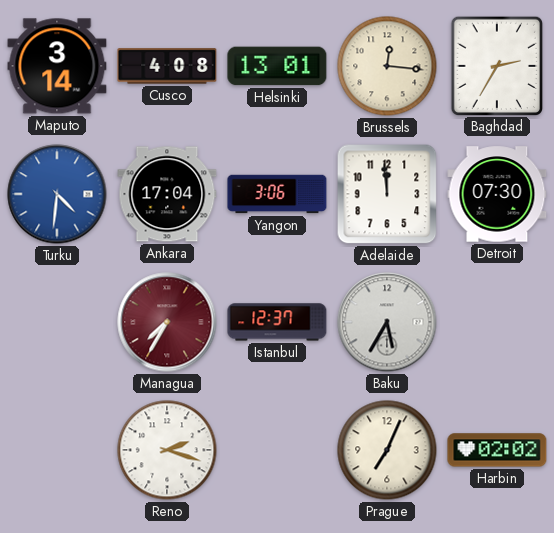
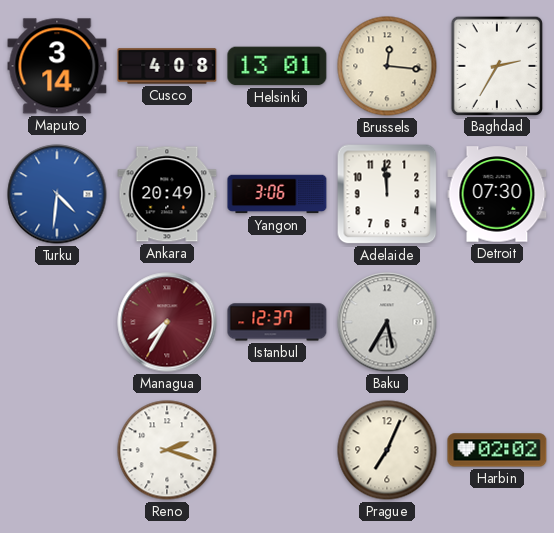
Ankara: 17:04 -> 20:49
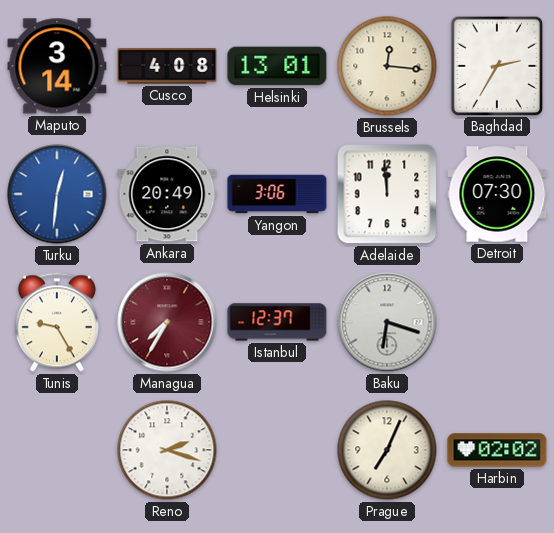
Turku: 4:31 -> 12:31
Tunis: none -> 9:25
Baku: 5:35 -> 6:18
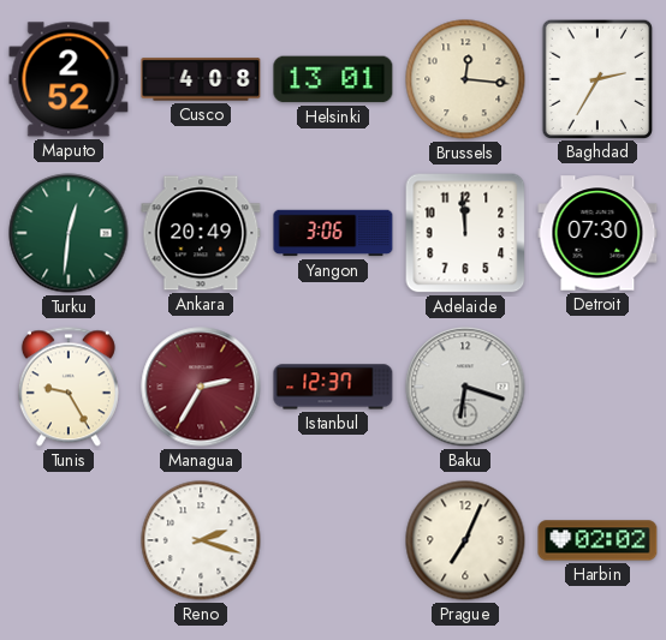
Maputo: 3:14 -> 2:52
Turku dial: blue -> green
Managua: 7:35 -> 2:35
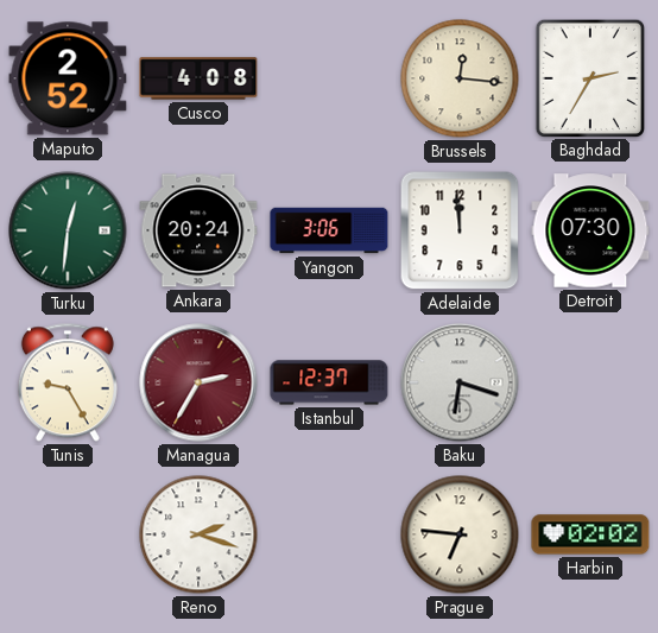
Helsinki: 13:01 -> none
Ankara: 20:49 -> 20:24
Prague: 7:04 -> 6:46
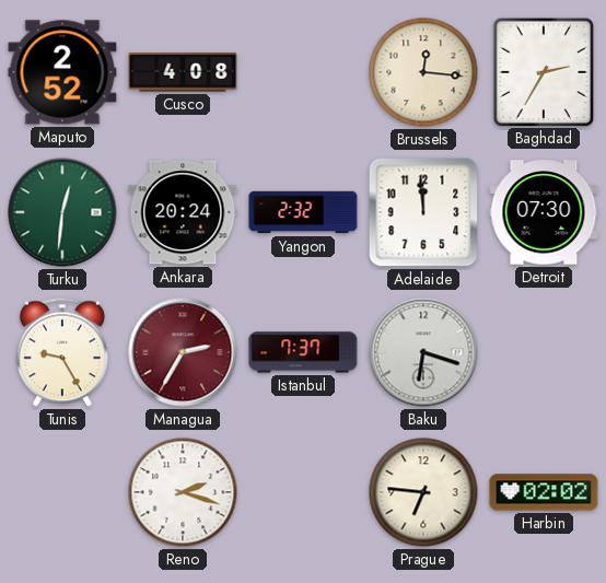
Yangon: 3:06 -> 2:32
Istanbul: 12:37 -> 7:37
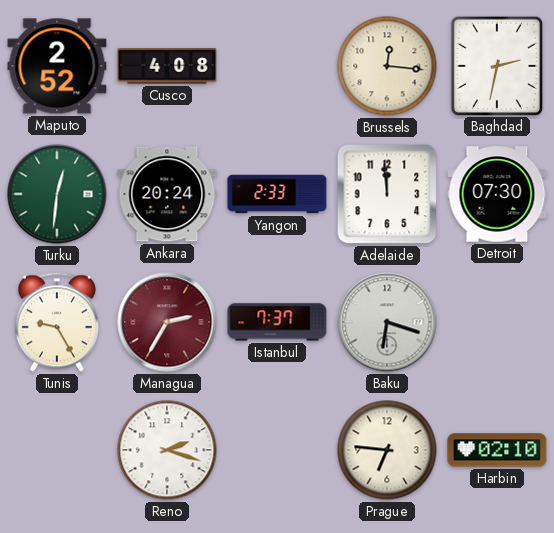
Baghdad: 2:35 -> 2:32
Yangon: 2:32 -> 2:33
Harbin: 02:02 -> 02:10
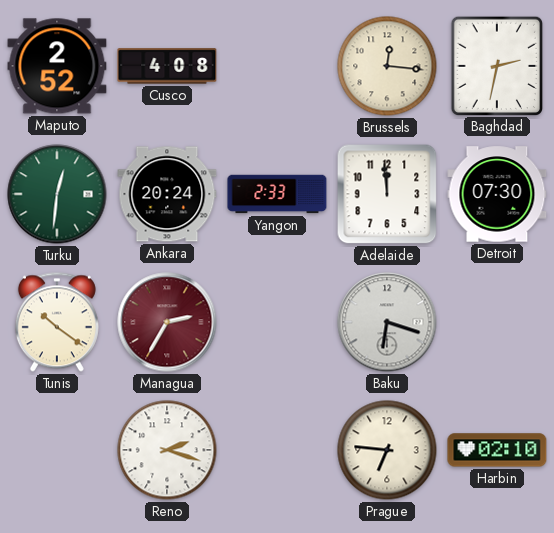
Tunis: 9:25 -> 10:21
Istanbul: 7:37 -> none
